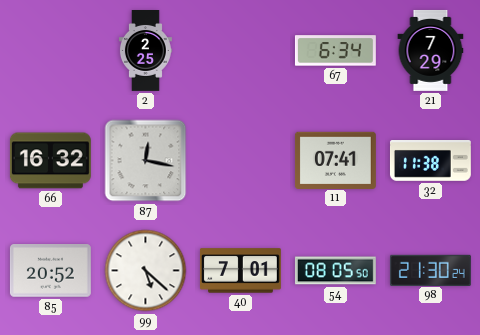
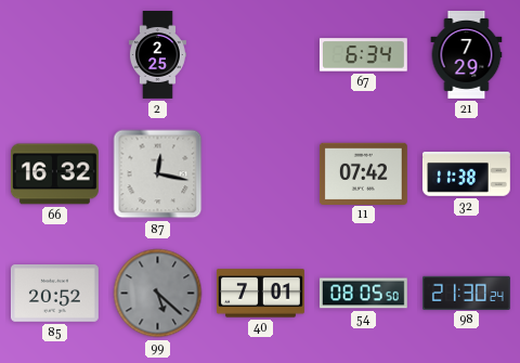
11: 07:41 -> 07:42
99 dial: white -> grey
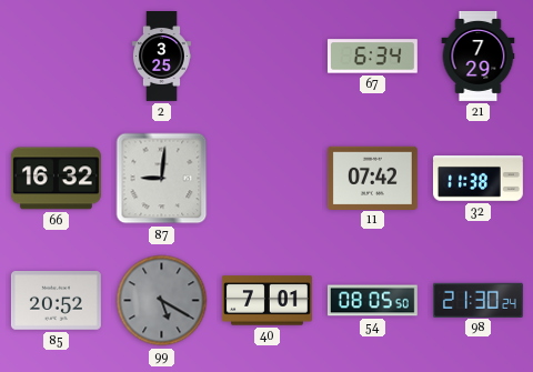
2: 2:25 -> 3:25
87: 12:17 -> 9:01
99: 5:22 -> 5:20
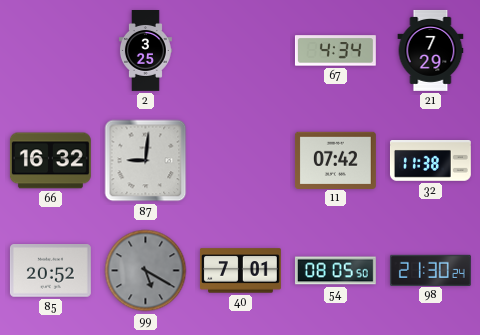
67: 6:34 -> 4:34
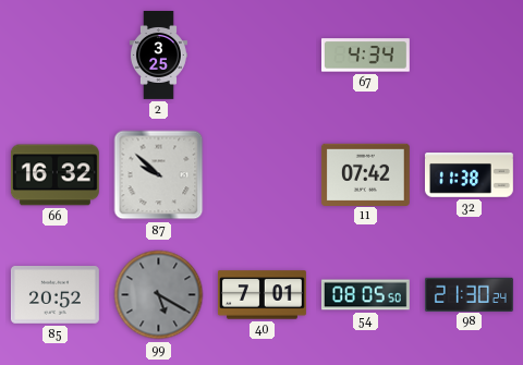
21: 7:29 -> none
87: 9:01 -> 9:52
